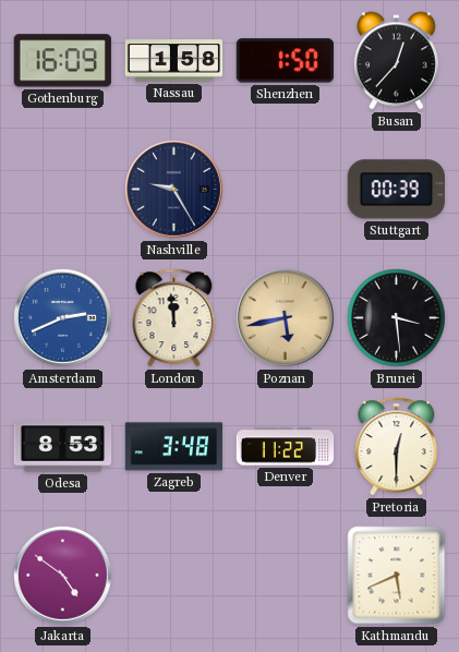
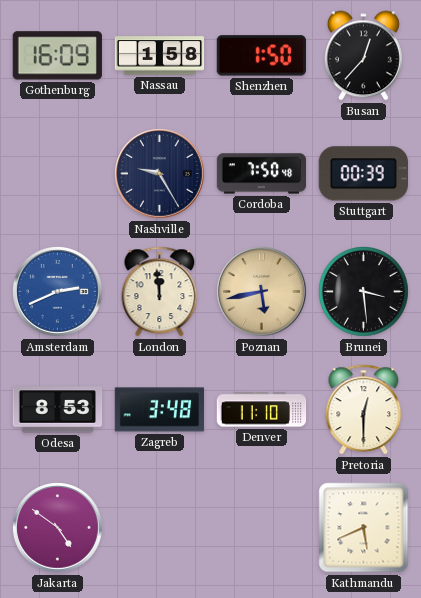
Cordoba: none -> 7:50
Denver: 11:22 -> 11:10
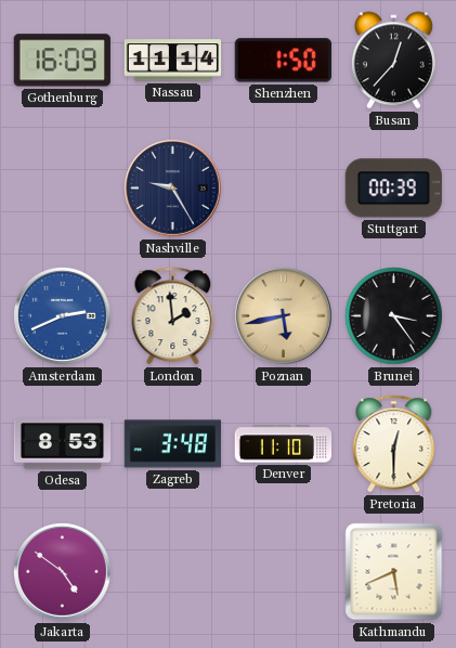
Nassau: 1:58 -> 11:14
Cordoba: 7:50 -> none
London: 11:59 -> 1:59
Brunei: 3:29 -> 3:24
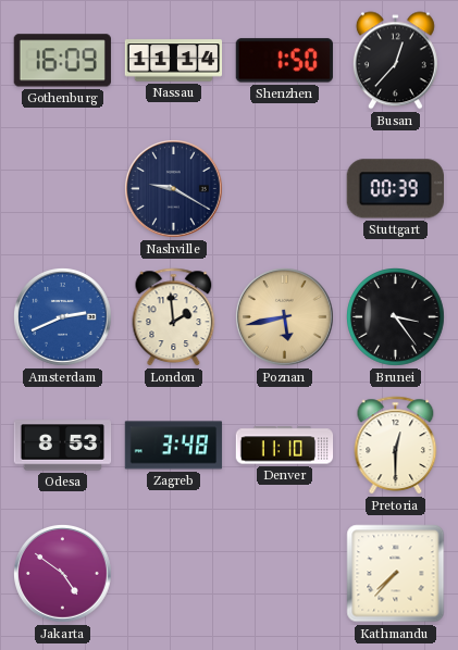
Nashville: 9:25 -> 9:20
Kathmandu: 5:41 -> 7:37
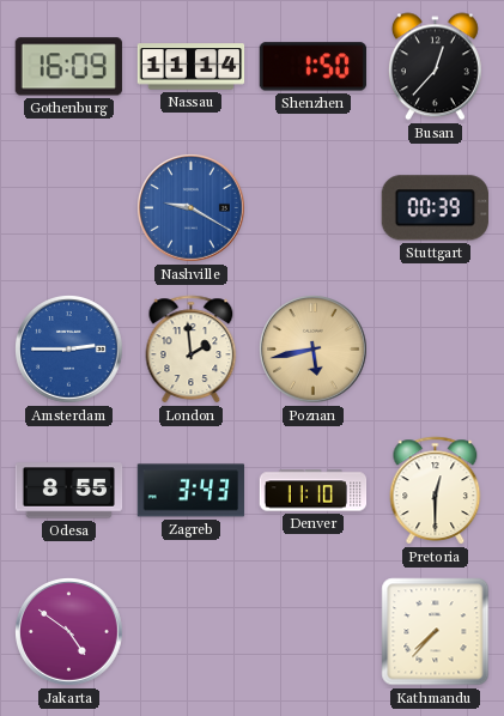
Nashville dial: navy -> blue
Amsterdam: 2:41 -> 2:45
Brunei: 3:24 -> none
Odesa: 8:53 -> 8:55
Zagreb: 3:48 -> 3:43
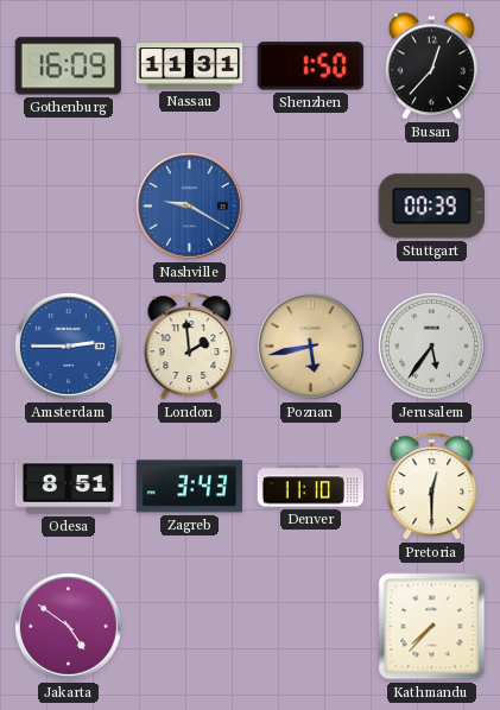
Nassau: 11:14 -> 11:31
Jerusalem: none -> 5:36
Odesa: 8:55 -> 8:51
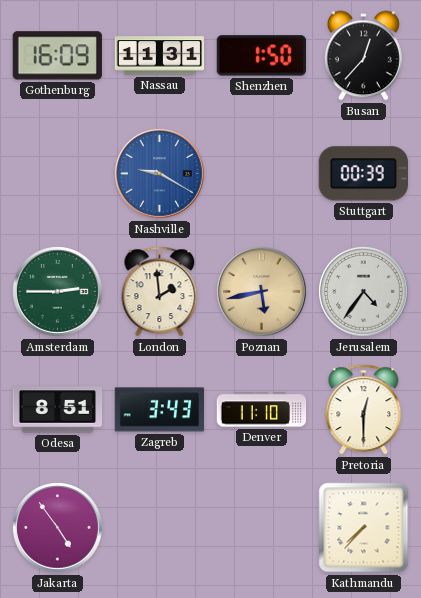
Amsterdam dial: blue -> green
Jerusalem: 5:36 -> 4:36
Jakarta: 4:51 -> 4:54
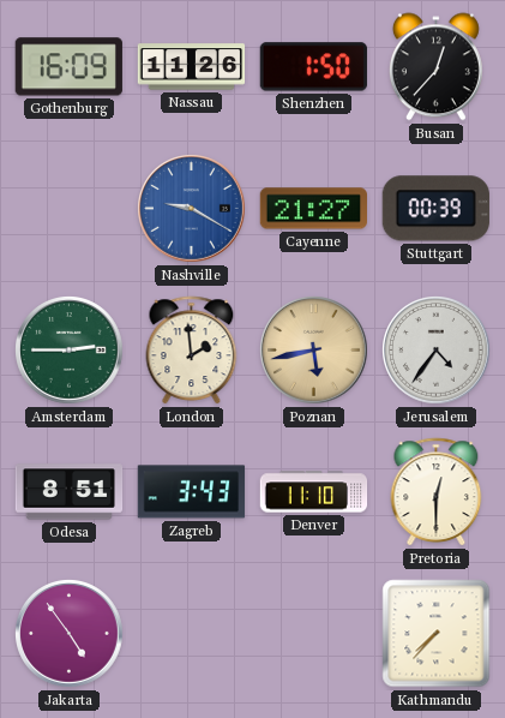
Nassau: 11:31 -> 11:26
Cayenne: none -> 21:27
